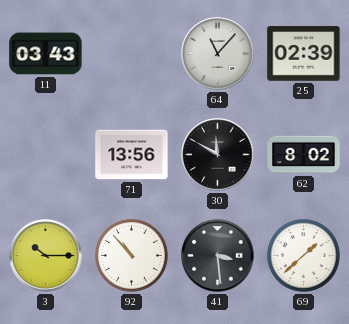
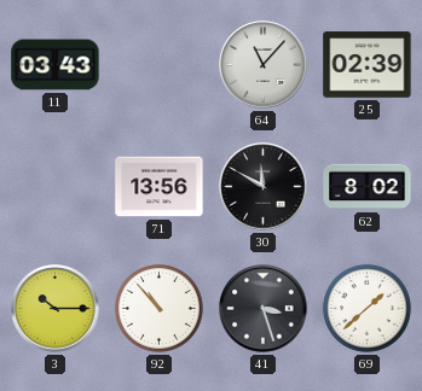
41: 3:29 -> 3:27
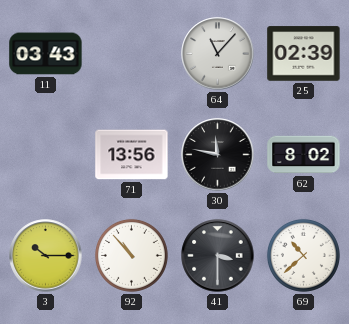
30: 11:50 -> 11:47
41: 3:27 -> 3:30
69: 1:38 -> 10:38
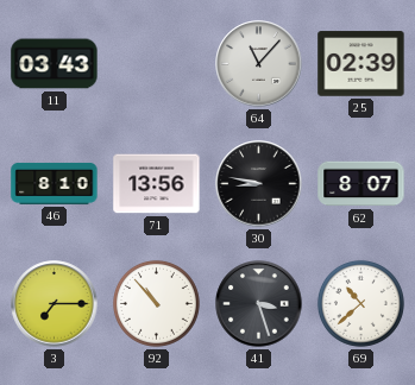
46: none -> 8:10
30: 11:47 -> 8:47
62: 8:02 -> 8:07
3: 10:15 -> 7:15
41: 3:30 -> 3:27
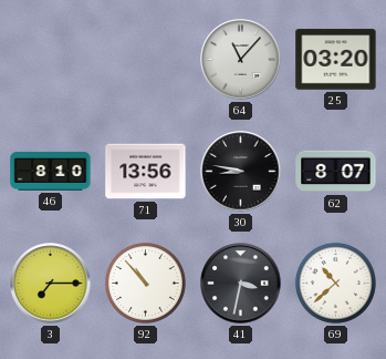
11: 03:43 -> none
25: 02:39 -> 03:20
41: 3:27 -> 3:32
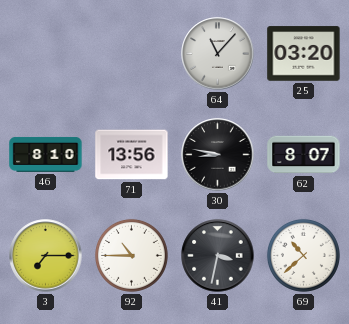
92: 10:53 -> 10:45
